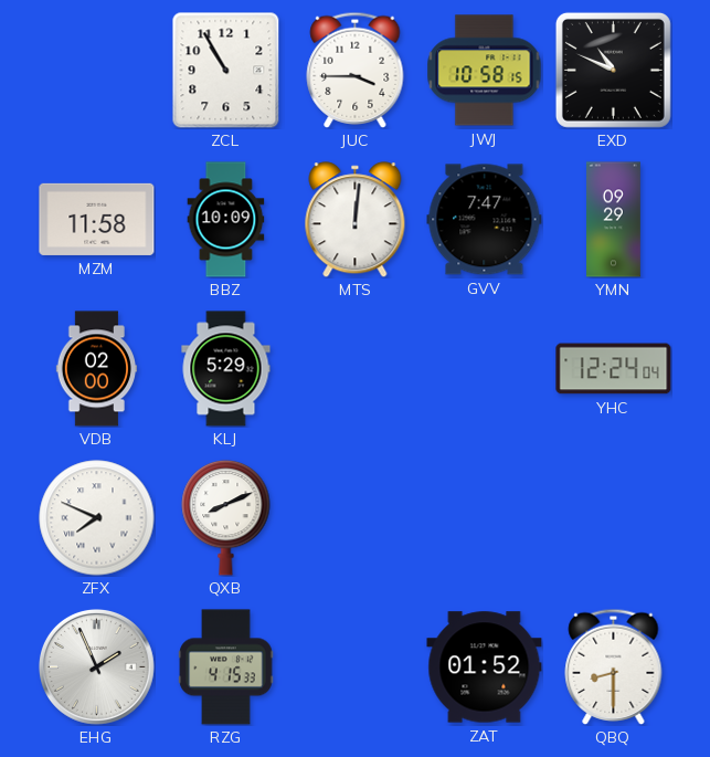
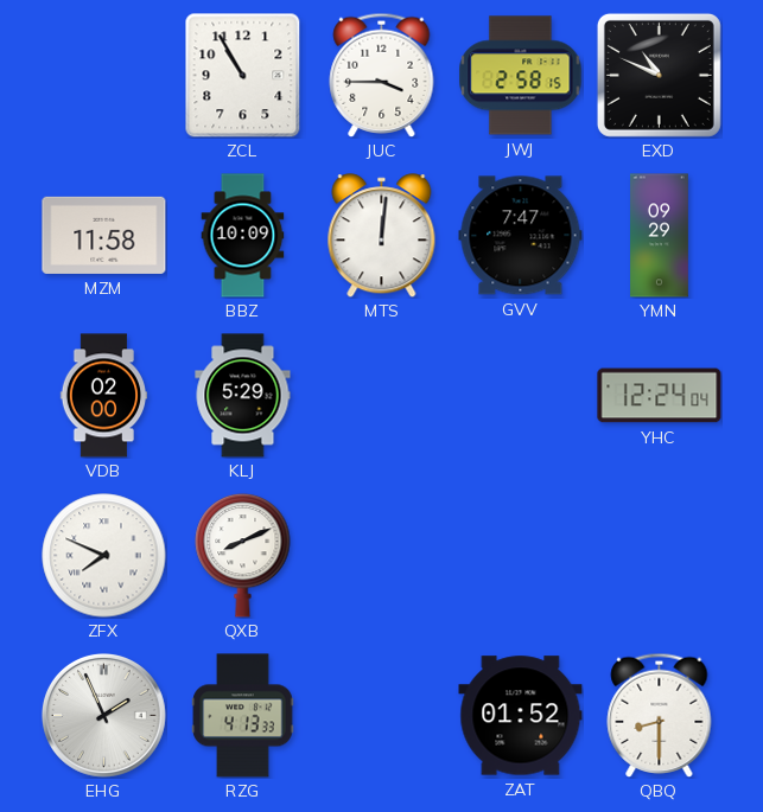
JWJ: 10:58 -> 2:58
RZG: 4:15 -> 4:13
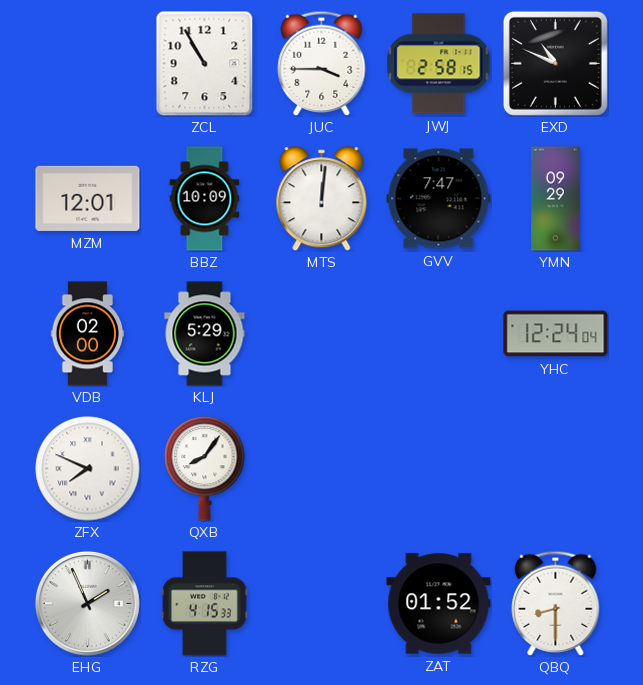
MZM: 11:58 -> 12:01
QXB: 8:11 -> 8:06
RZG: 4:13 -> 4:15
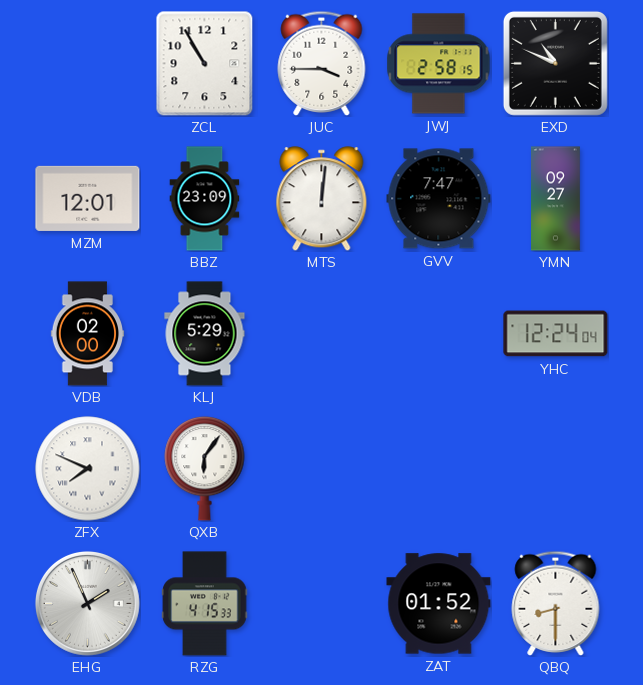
BBZ: 10:09 -> 23:09
YMN: 09:29 -> 09:27
QXB: 8:06 -> 6:06
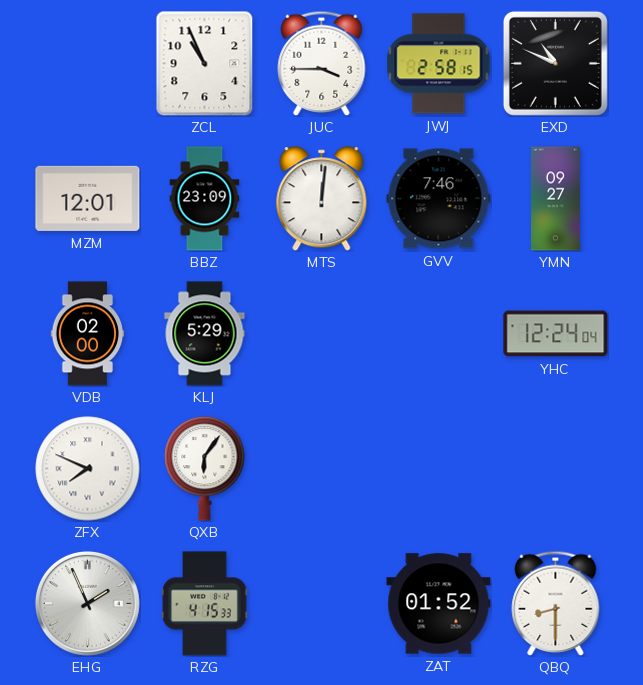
ZCL: 10:55 -> 10:56
GVV: 7:47 -> 7:46
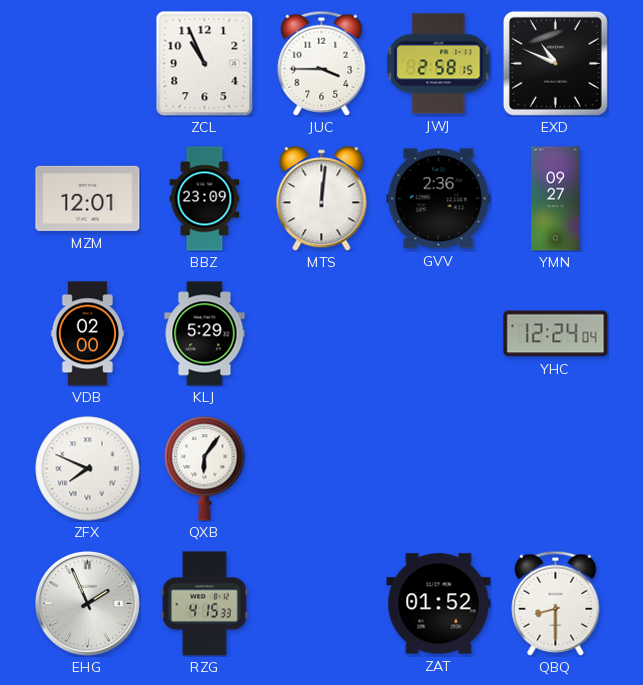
GVV: 7:46 -> 2:36
